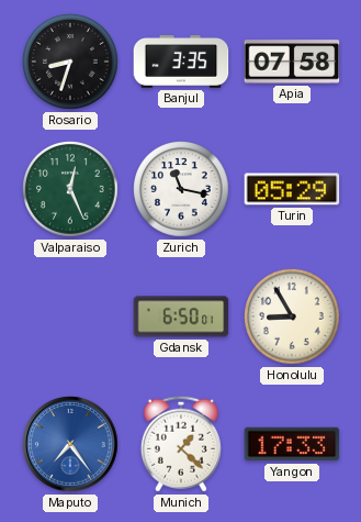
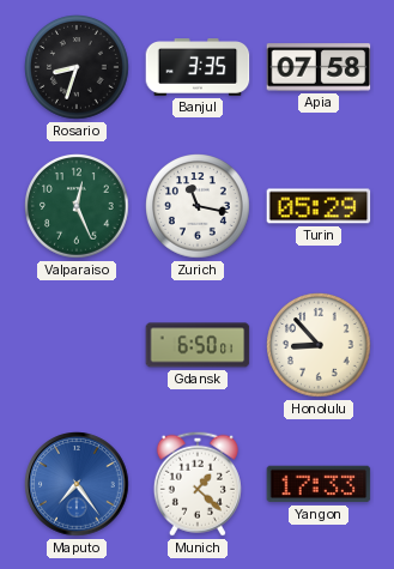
Honolulu: 8:55 -> 8:53
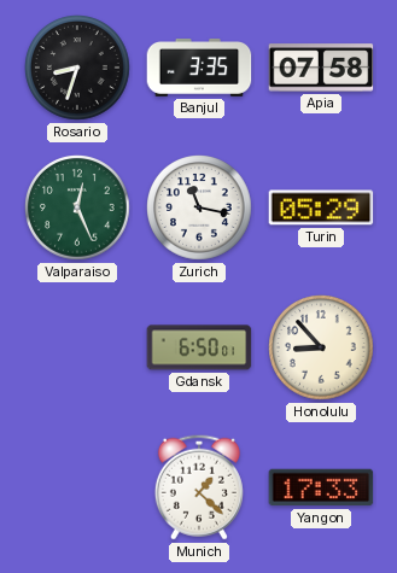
Maputo: 7:24 -> none
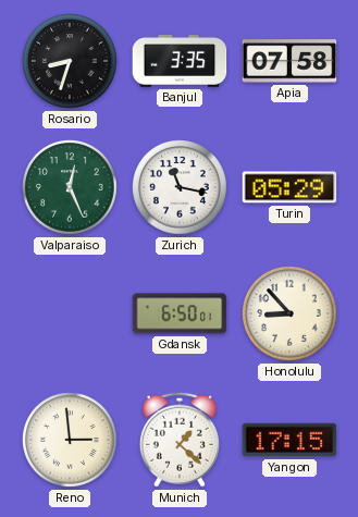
Reno: none -> 2:59
Yangon: 17:33 -> 17:15
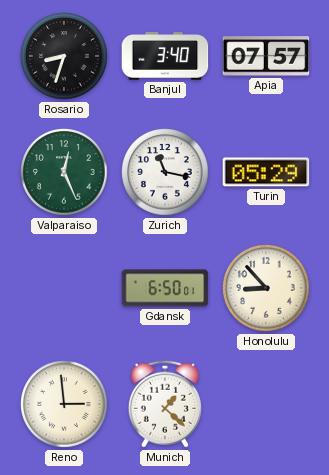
Banjul: 3:35 -> 3:40
Apia: 07:58 -> 07:57
Yangon: 17:15 -> none
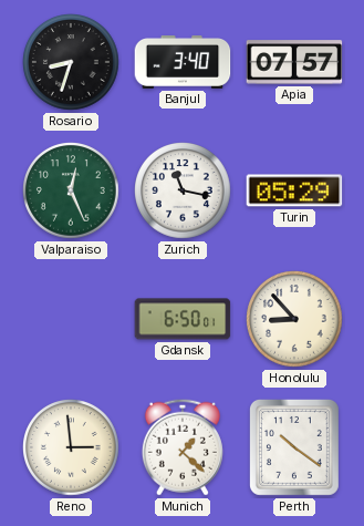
Perth: none -> 10:21
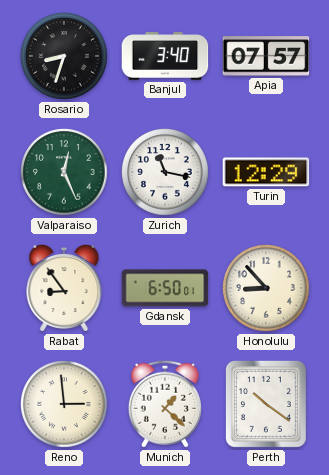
Turin: 05:29 -> 12:29
Rabat: none -> 8:54
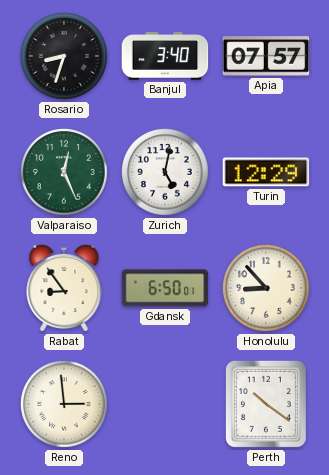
Zurich: 11:17 -> 5:02
Munich: 1:22 -> none
